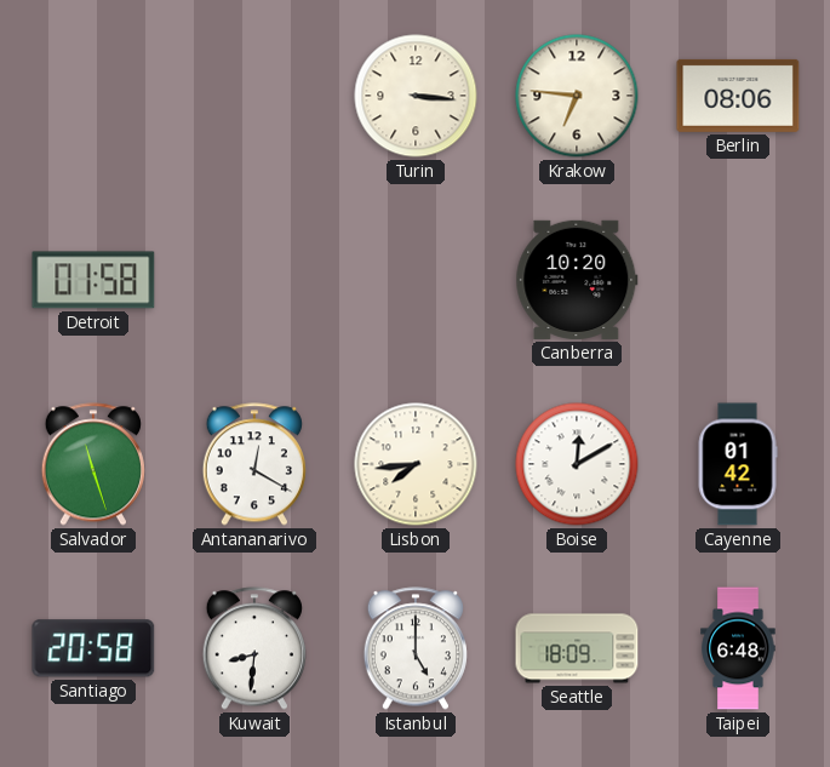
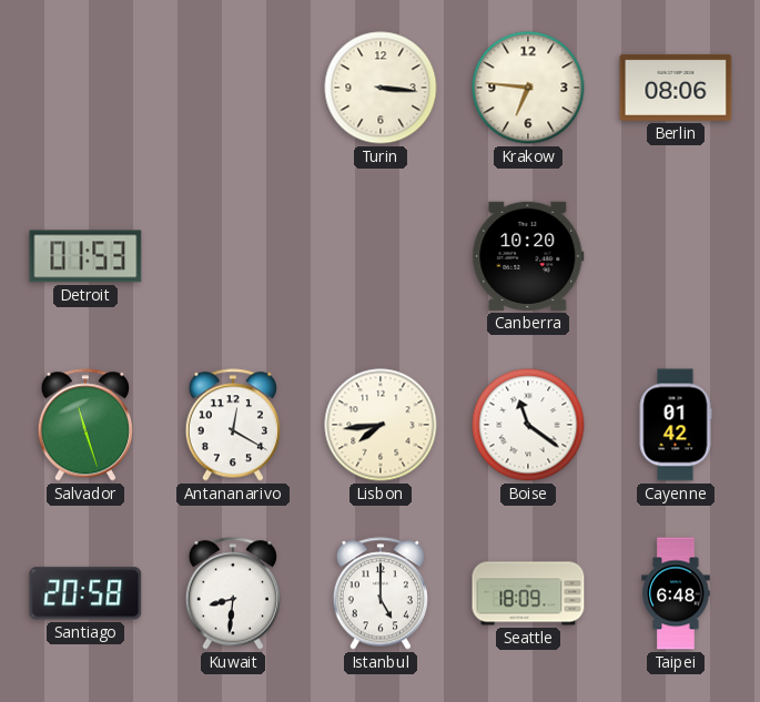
Detroit: 01:58 -> 01:53
Boise: 12:10 -> 11:21
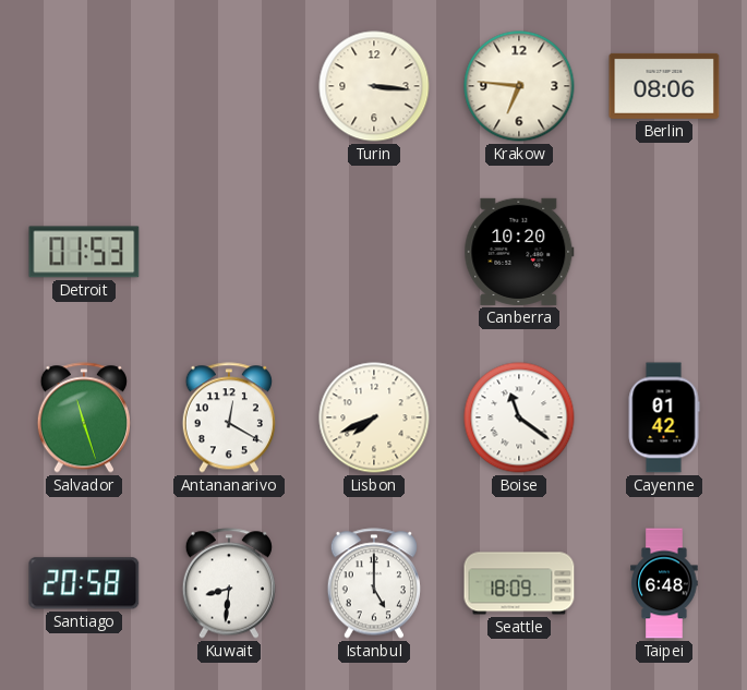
Lisbon: 7:44 -> 7:41
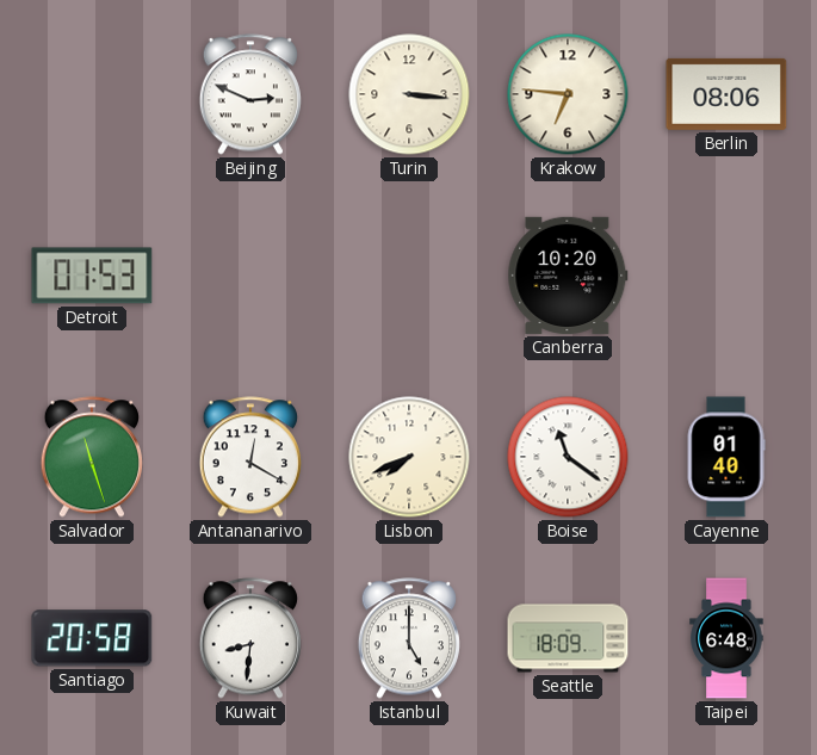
Beijing: none -> 2:49
Cayenne: 01:42 -> 01:40
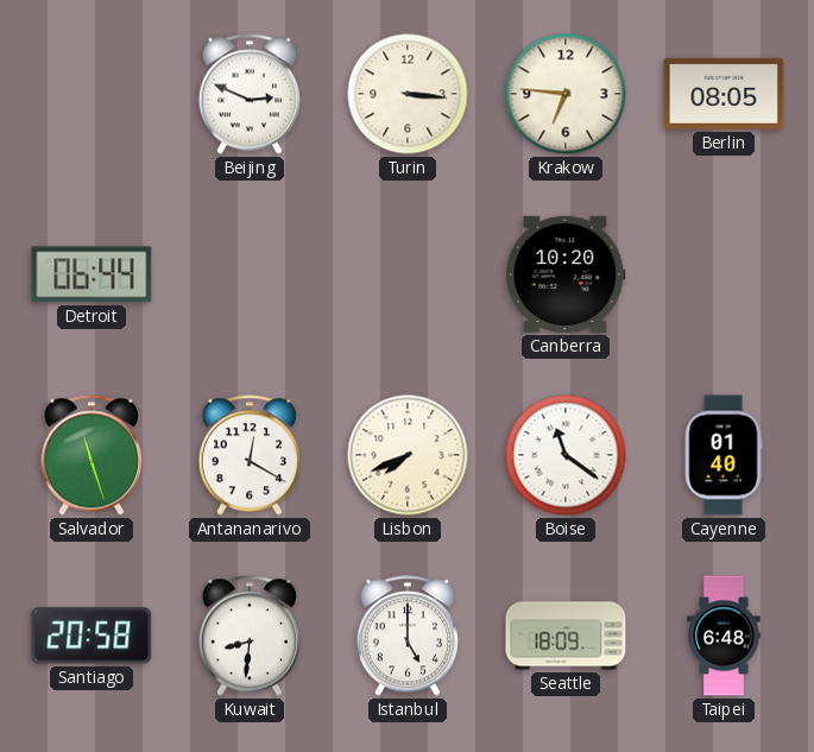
Berlin: 08:06 -> 08:05
Detroit: 01:53 -> 06:44
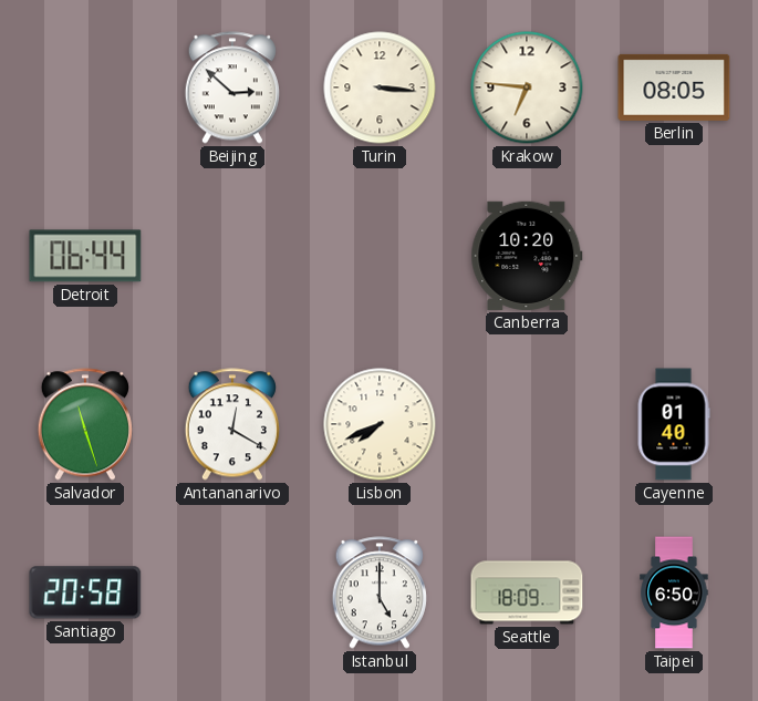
Beijing: 2:49 -> 2:52
Boise: 11:21 -> none
Kuwait: 8:31 -> none
Taipei: 6:48 -> 6:50
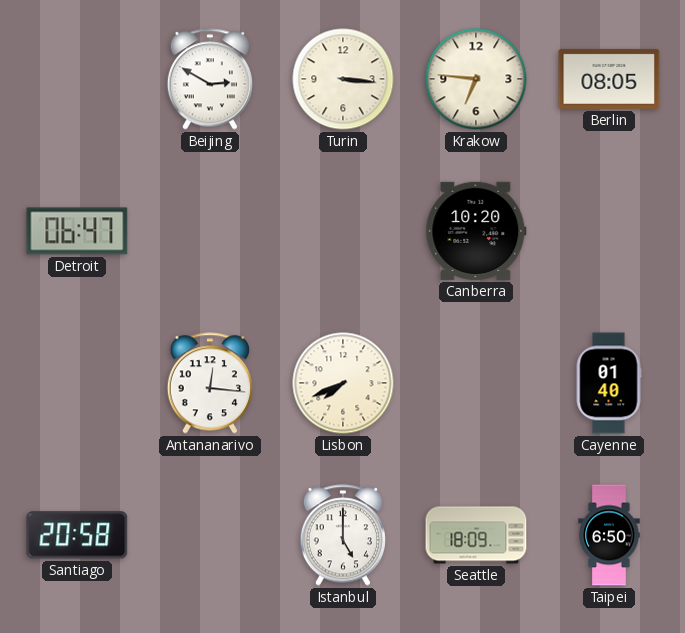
Beijing: 2:52 -> 2:50
Detroit: 06:44 -> 06:47
Salvador: 11:27 -> none
Antananarivo: 12:20 -> 12:16
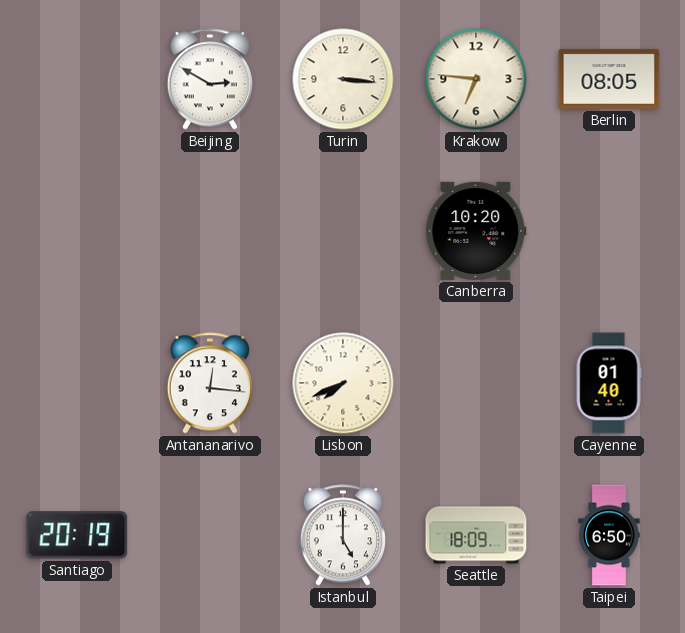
Detroit: 06:47 -> none
Santiago: 20:58 -> 20:19
